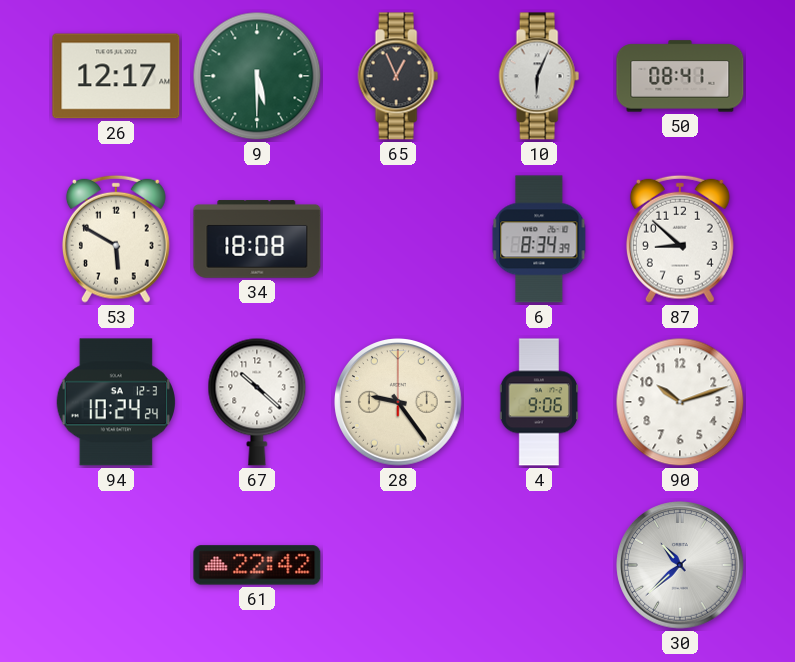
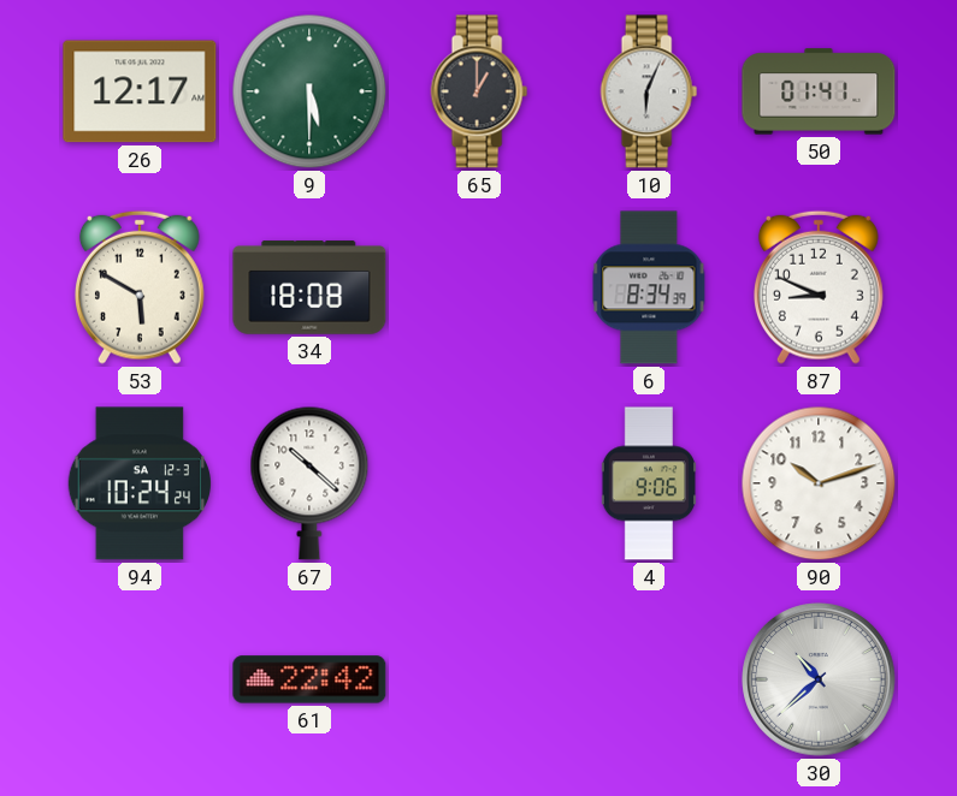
65: 12:56 -> 1:00
50: 08:41 -> 01:41
87: 8:52 -> 8:49
28: 9:24 -> none
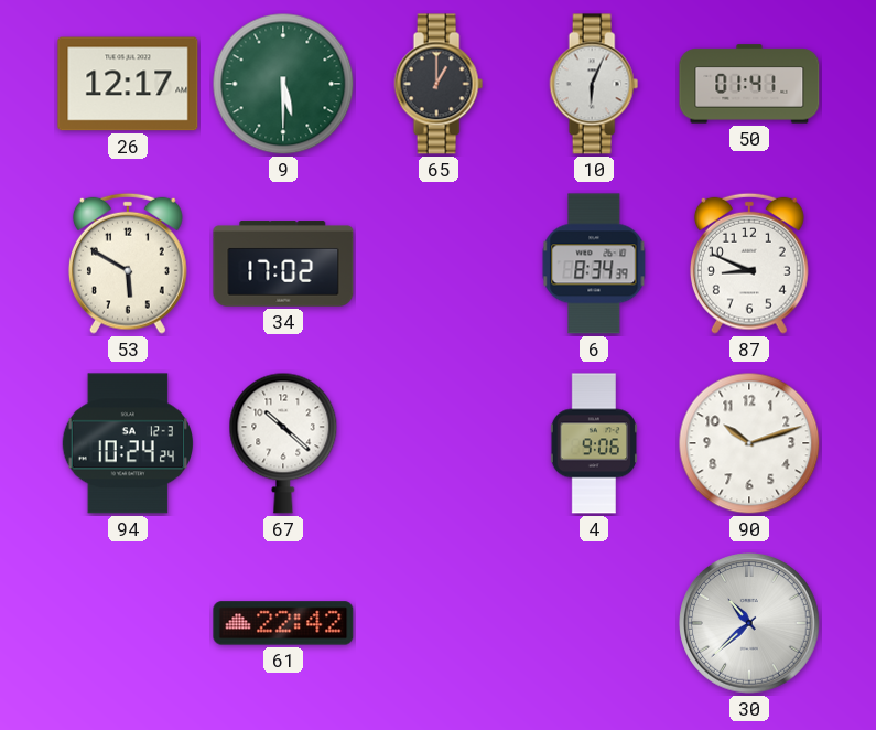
34: 18:08 -> 17:02
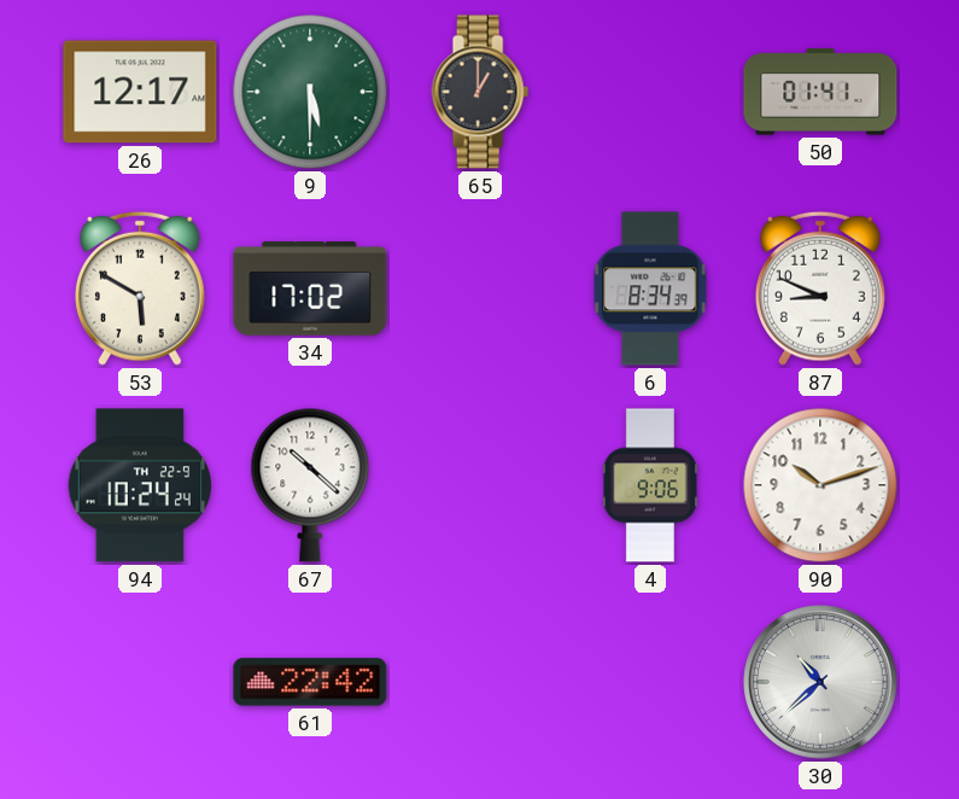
10: 6:04 -> none
94 date: SA 12-3 -> TH 22-9
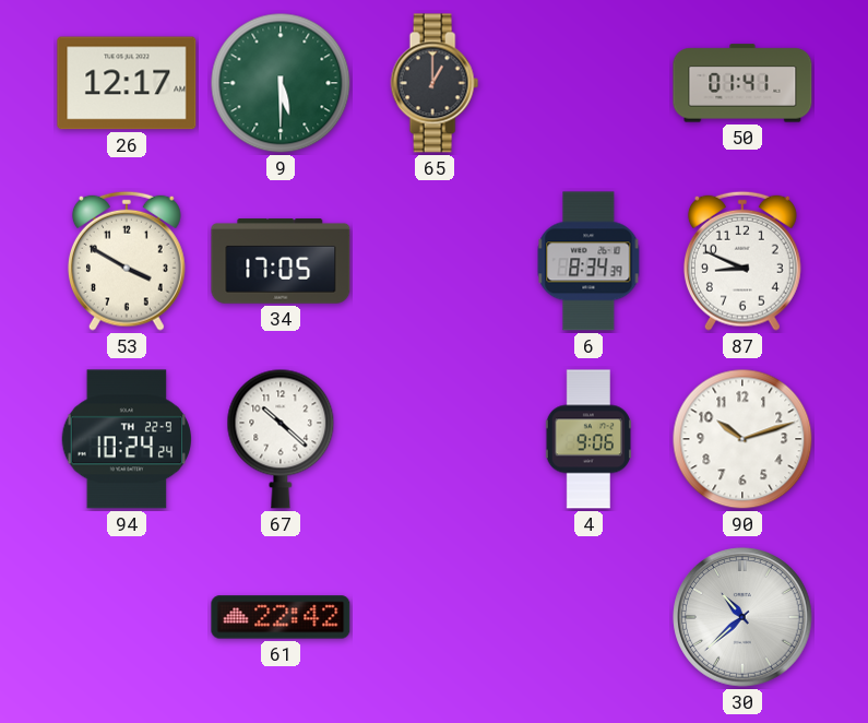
53: 5:50 -> 3:50
34: 17:02 -> 17:05
